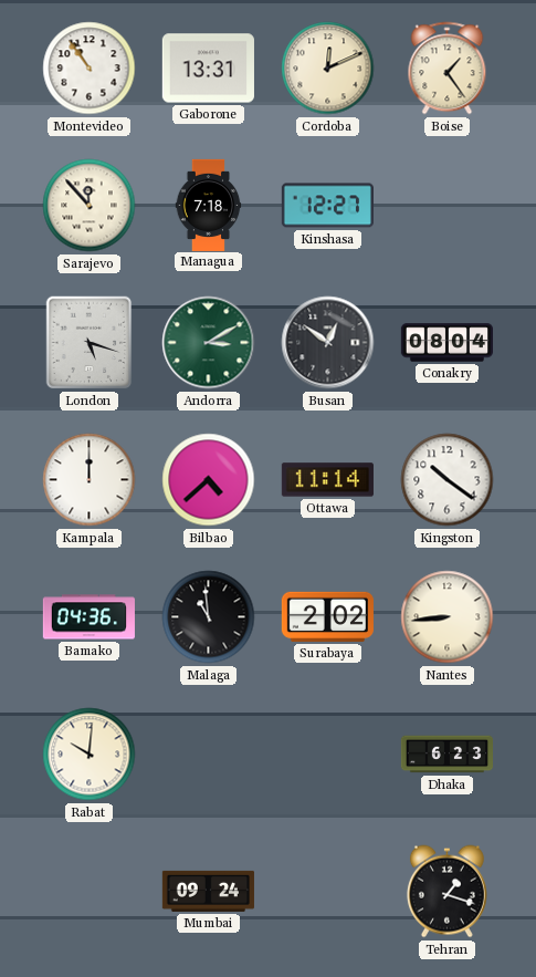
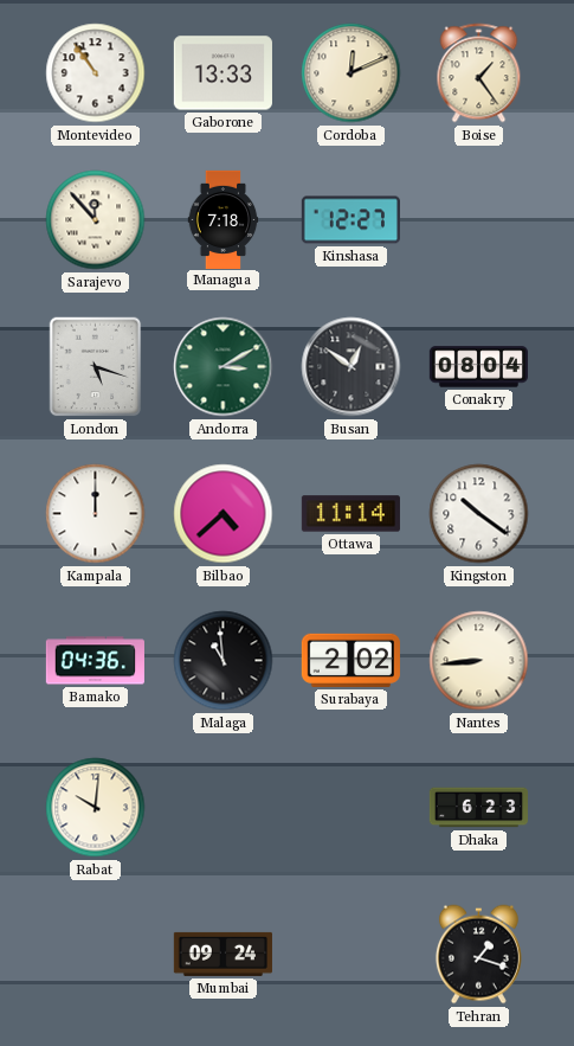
Gaborone: 13:31 -> 13:33
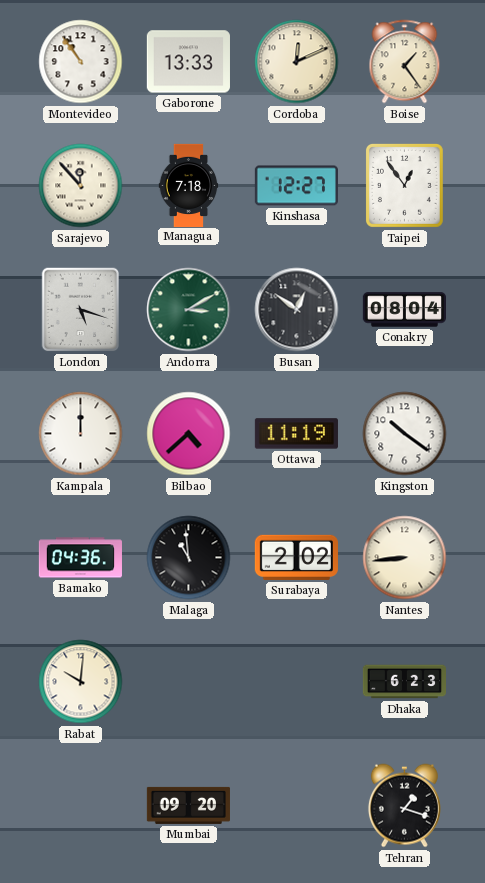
Taipei: none -> 12:54
Ottawa: 11:14 -> 11:19
Mumbai: 09:24 -> 09:20
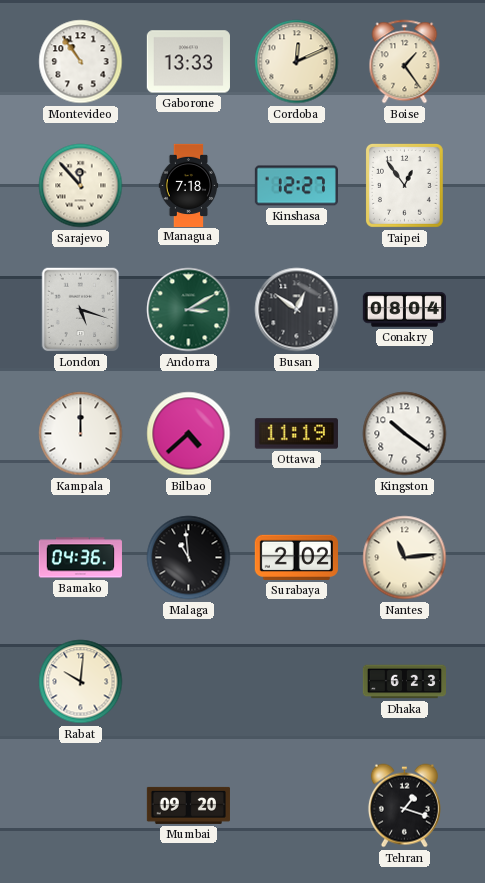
Nantes: 8:44 -> 11:14
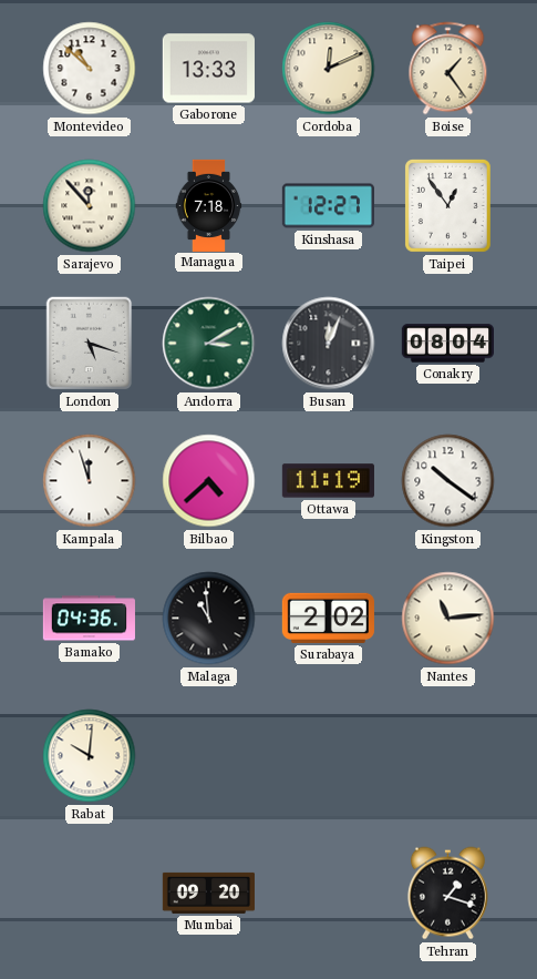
Montevideo: 10:54 -> 10:52
Busan: 12:51 -> 12:04
Kampala: 12:00 -> 11:57
Dhaka: 6:23 -> none
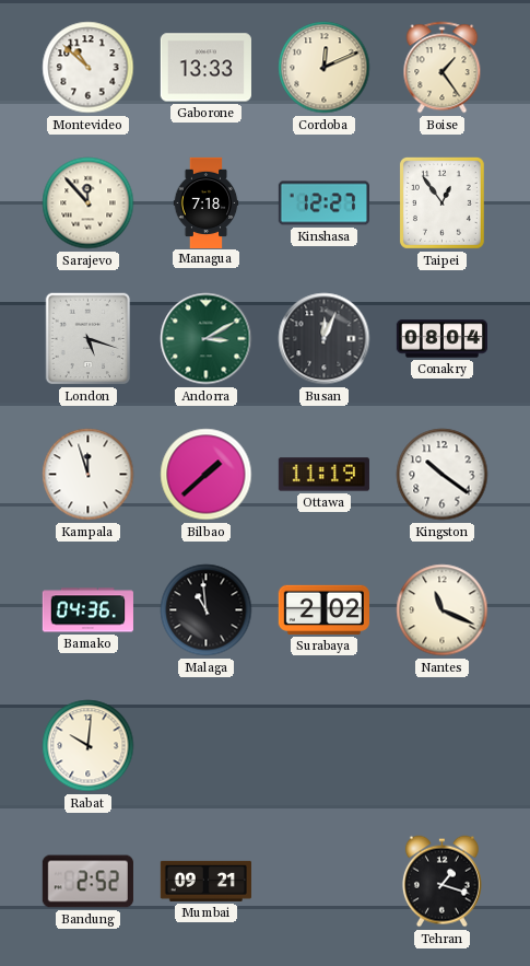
Bilbao: 4:38 -> 1:38
Nantes: 11:14 -> 11:19
Bandung: none -> 2:52
Mumbai: 09:20 -> 09:21
